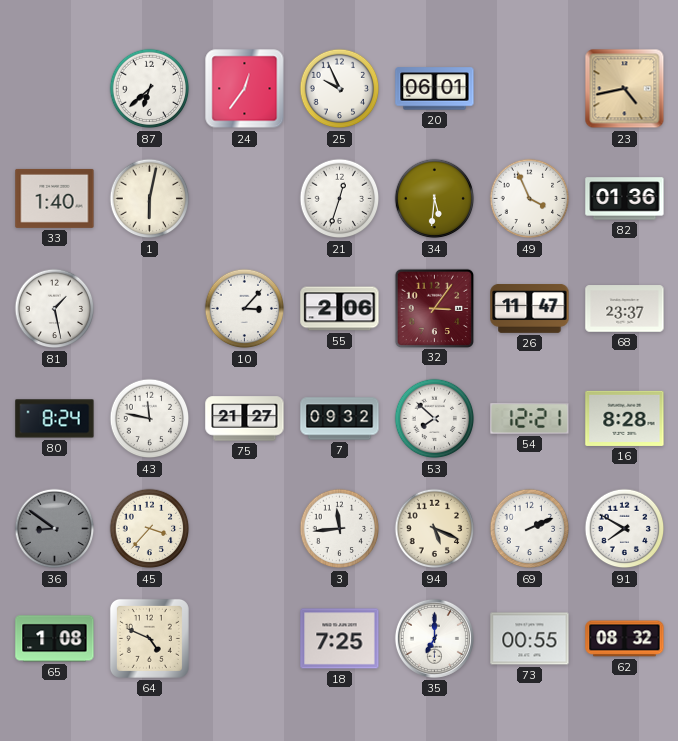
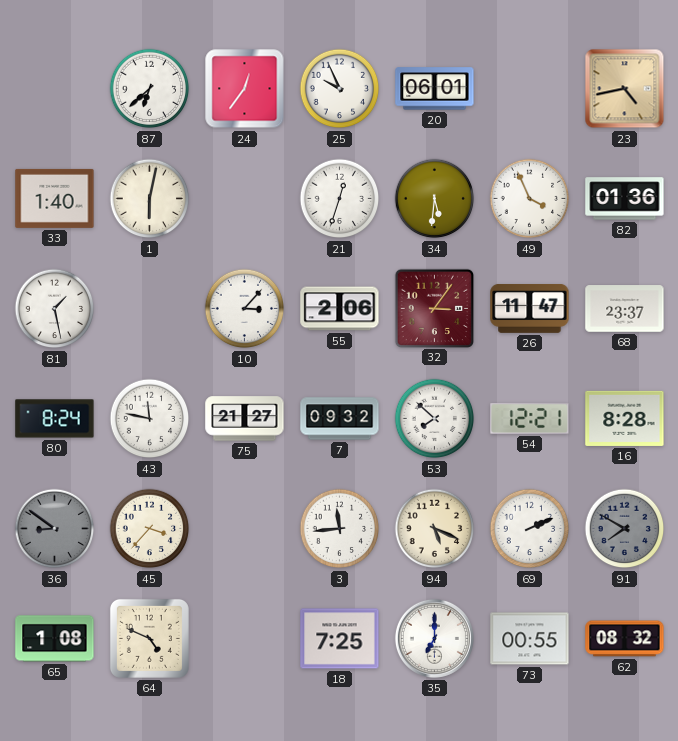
91 dial: white -> grey
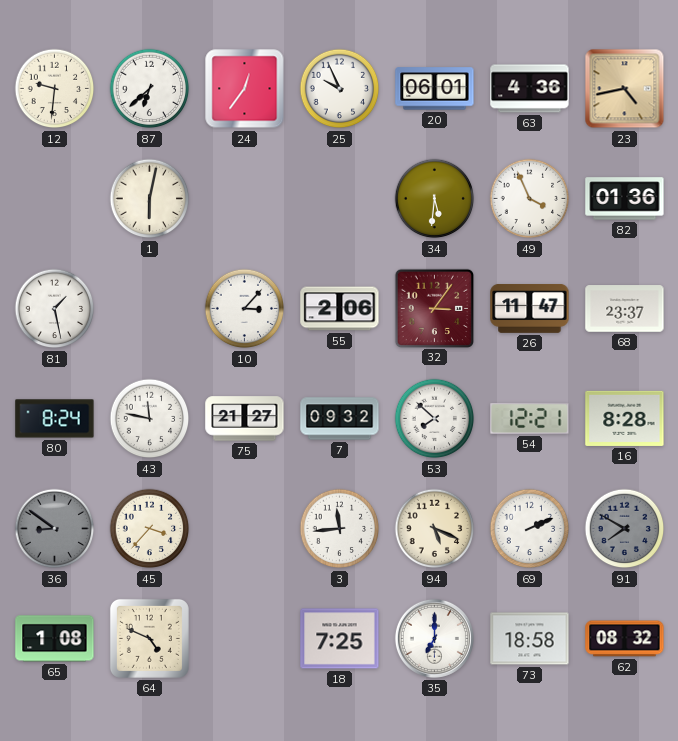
12: none -> 9:31
63: none -> 4:36
33: 1:40 -> none
21: 12:33 -> none
73: 00:55 -> 18:58
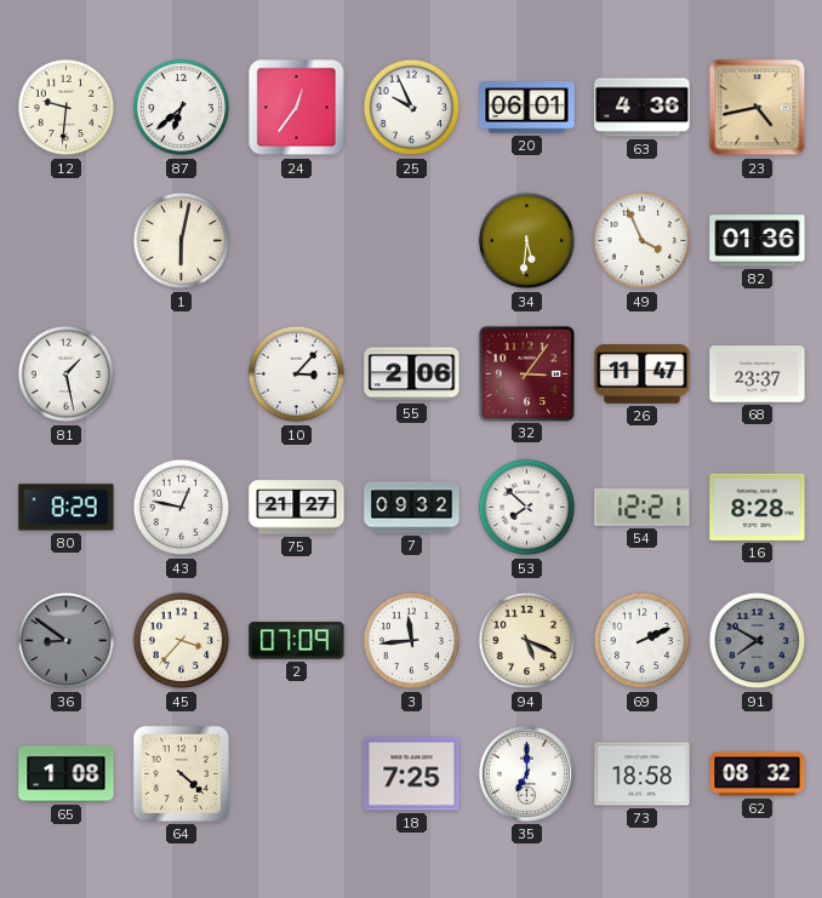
80: 8:24 -> 8:29
43: 11:47 -> 12:47
2: none -> 07:09
64: 4:49 -> 4:22
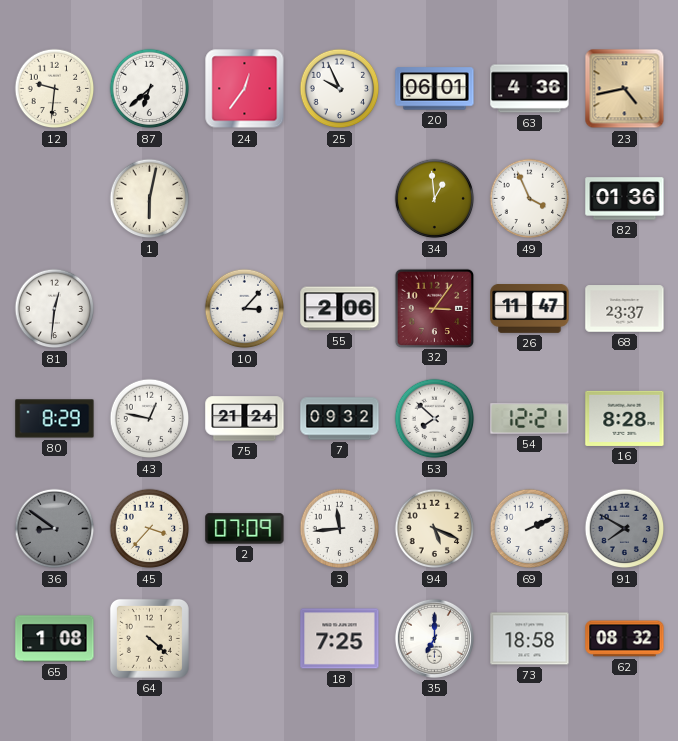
34: 5:31 -> 12:59
81: 1:28 -> 12:31
75: 21:27 -> 21:24
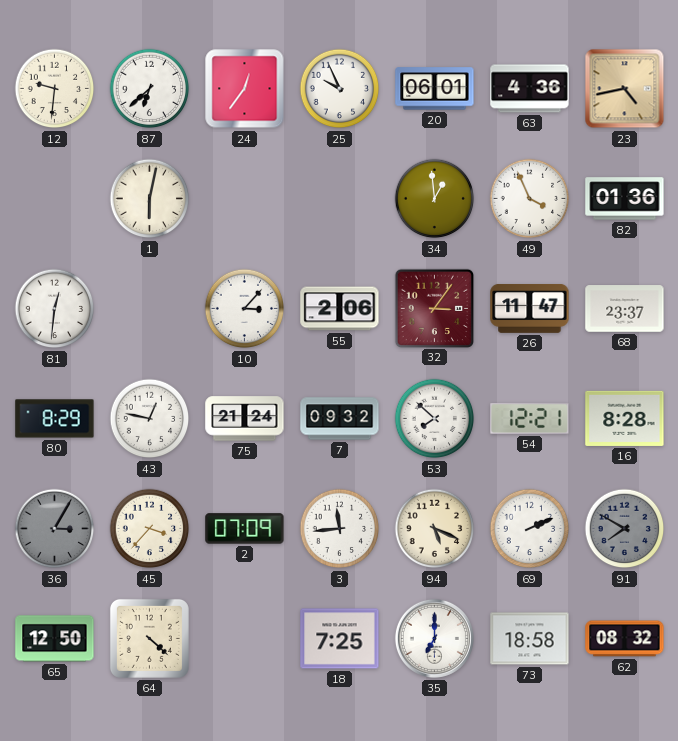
36: 8:51 -> 3:05
65: 1:08 -> 12:50
